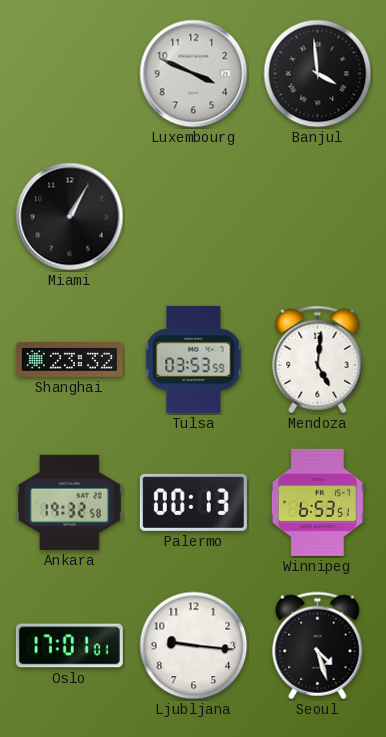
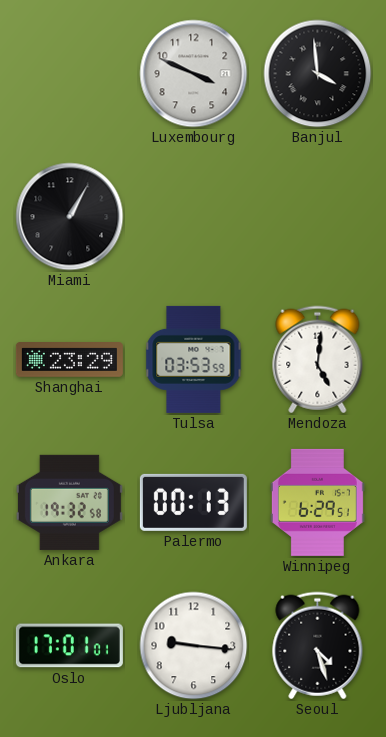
Shanghai: 23:32 -> 23:29
Winnipeg: 6:53 -> 6:29
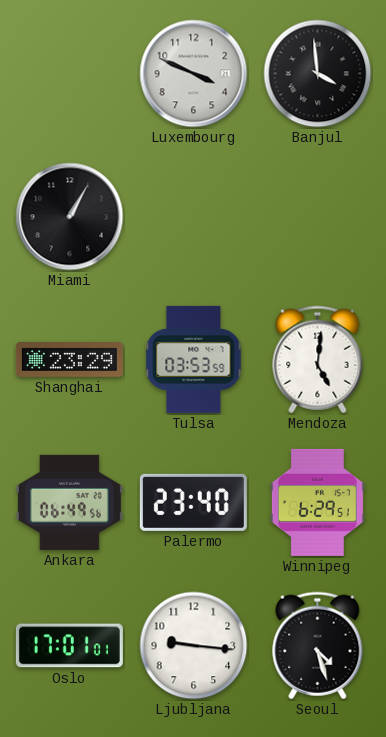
Ankara: 19:32 -> 06:49
Palermo: 00:13 -> 23:40
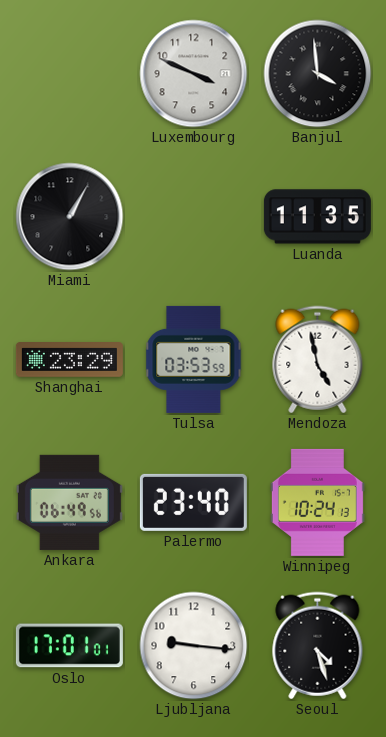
Luanda: none -> 11:35
Mendoza: 5:01 -> 4:58
Winnipeg: 6:29 -> 10:24
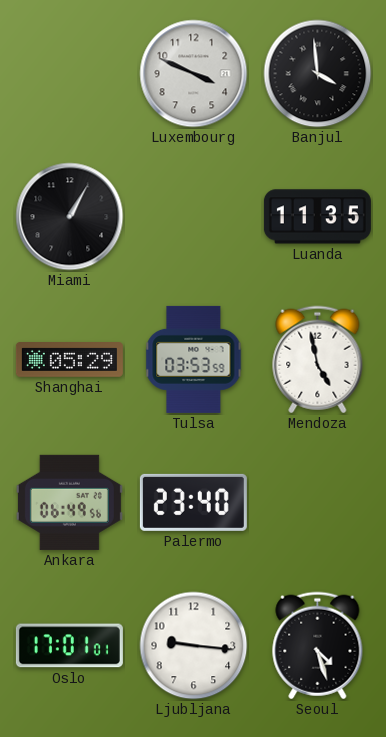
Shanghai: 23:29 -> 05:29
Winnipeg: 10:24 -> none
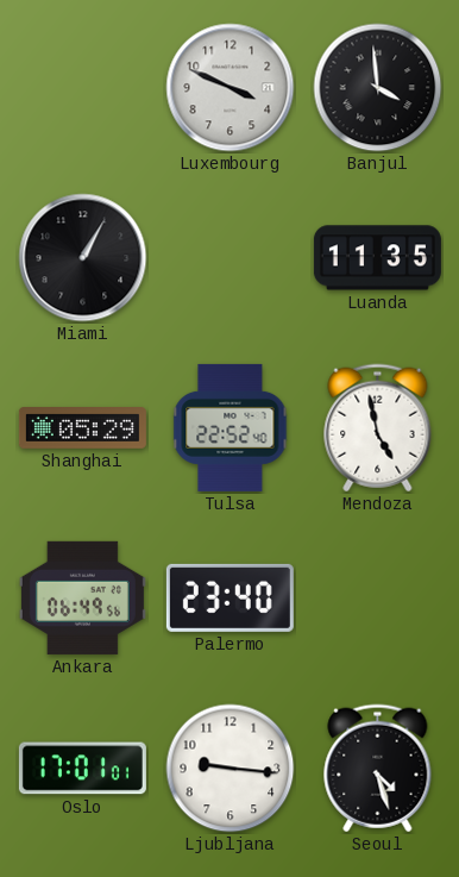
Tulsa: 03:53 -> 22:52
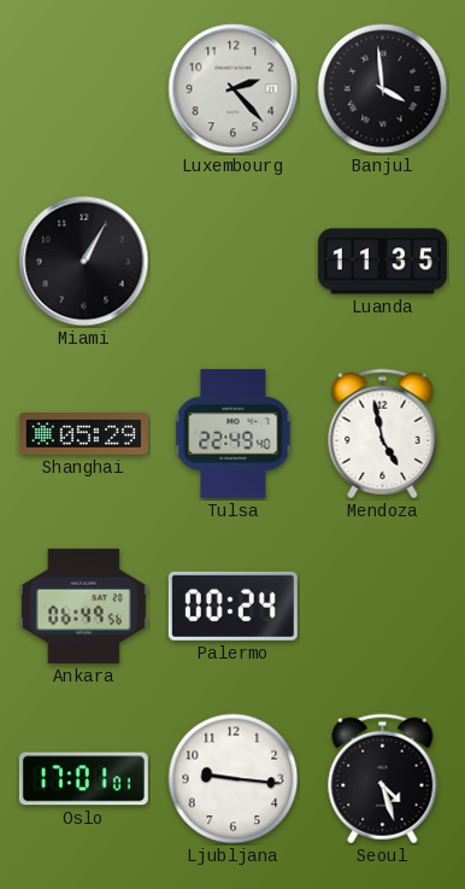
Luxembourg: 3:49 -> 2:23
Tulsa: 22:52 -> 22:49
Palermo: 23:40 -> 00:24
